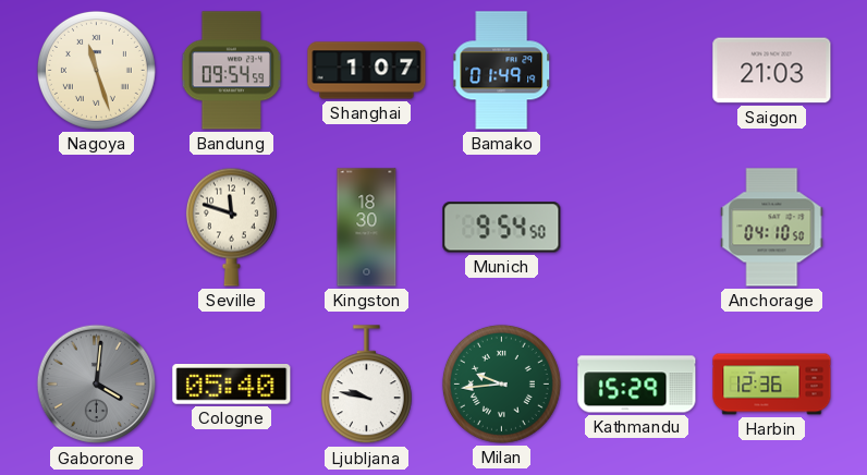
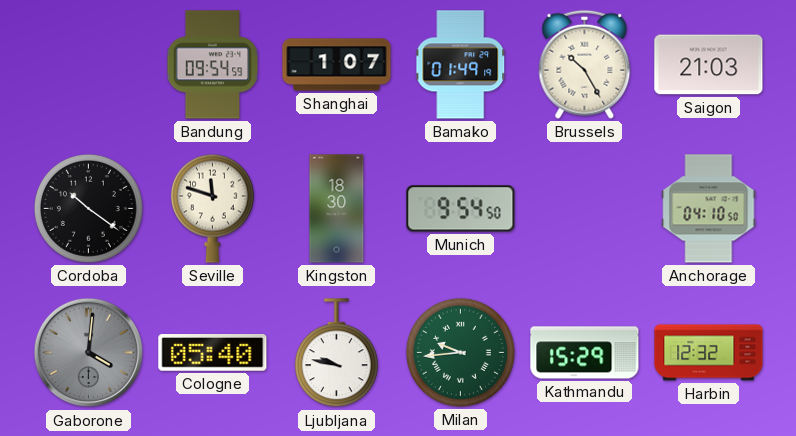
Nagoya: 11:27 -> none
Brussels: none -> 10:25
Cordoba: none -> 10:21
Harbin: 12:36 -> 12:32
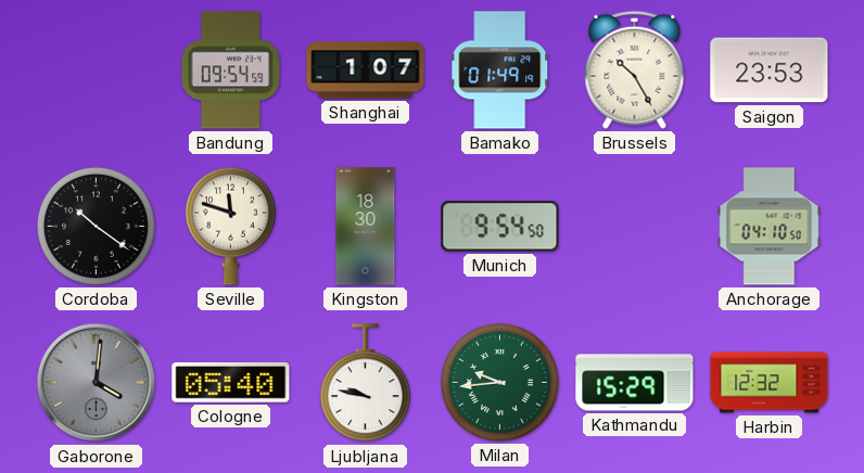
Saigon: 21:03 -> 23:53
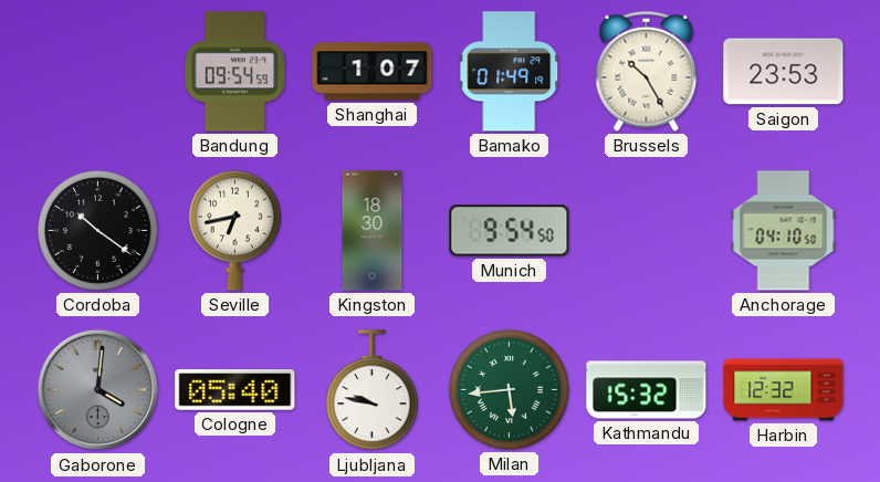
Seville: 11:48 -> 6:43
Milan: 9:44 -> 5:44
Kathmandu: 15:29 -> 15:32
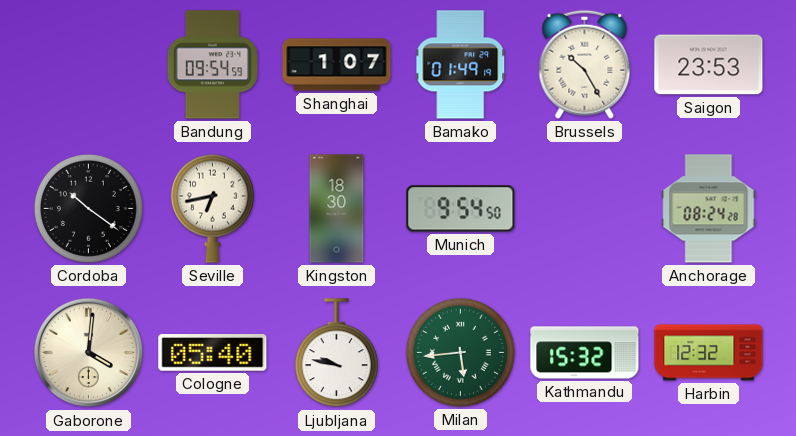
Anchorage: 04:10 -> 08:24
Gaborone dial: grey -> cream
